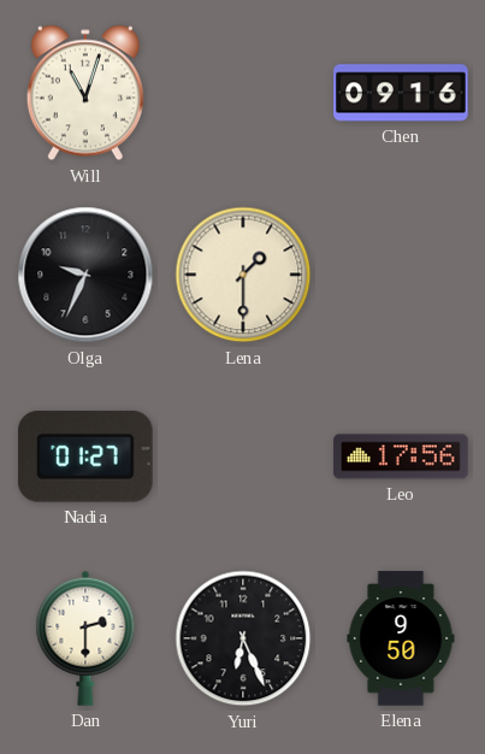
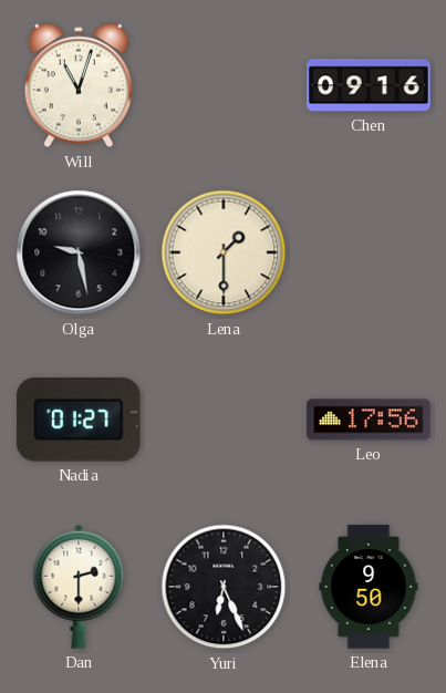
Olga: 9:34 -> 9:28
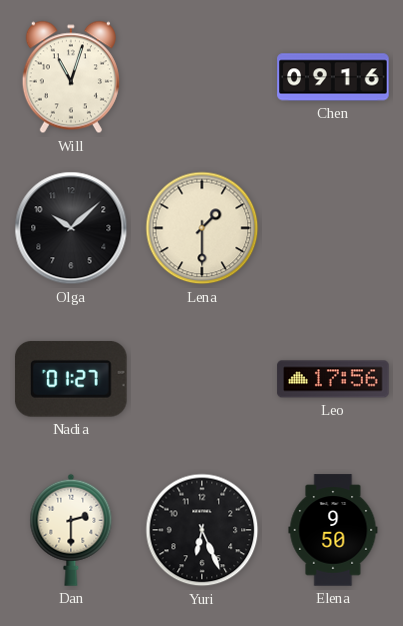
Olga: 9:28 -> 10:08
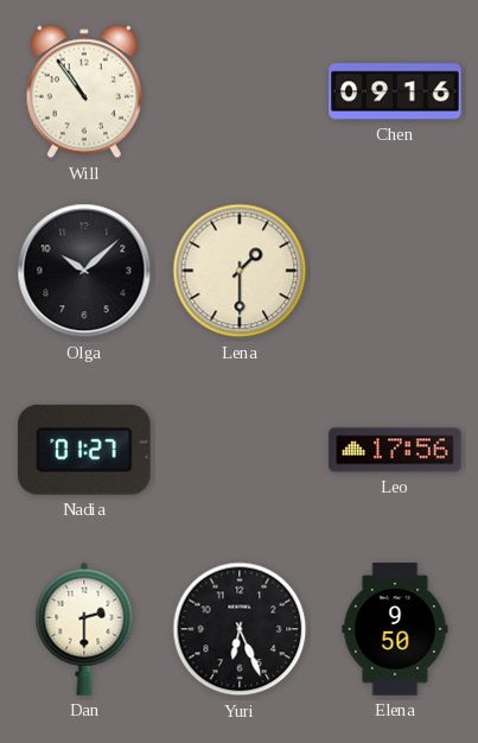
Will: 11:03 -> 10:54
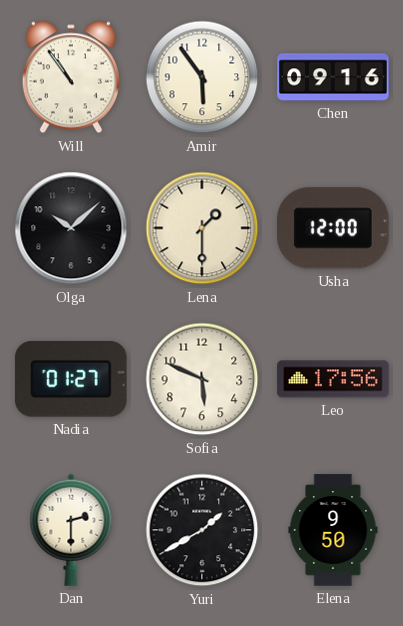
Amir: none -> 5:54
Usha: none -> 12:00
Sofia: none -> 5:49
Yuri: 6:26 -> 1:40
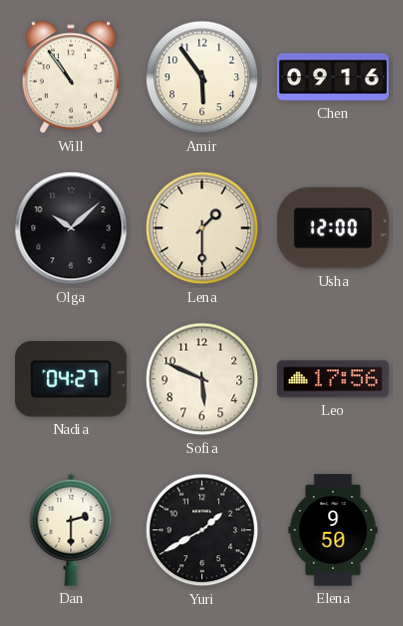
Nadia: 01:27 -> 04:27
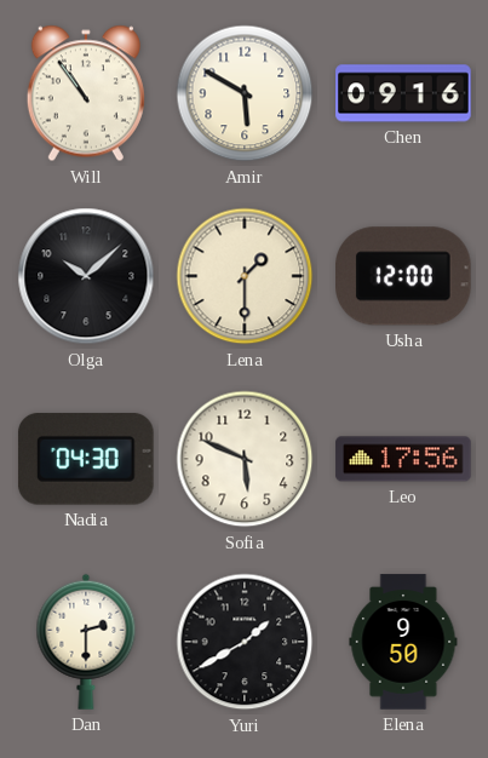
Amir: 5:54 -> 5:50
Nadia: 04:27 -> 04:30
